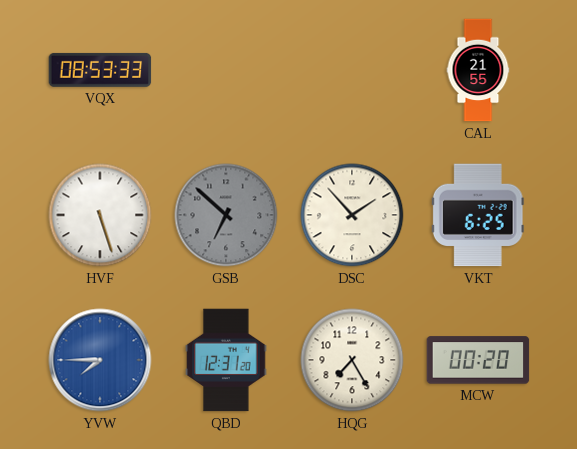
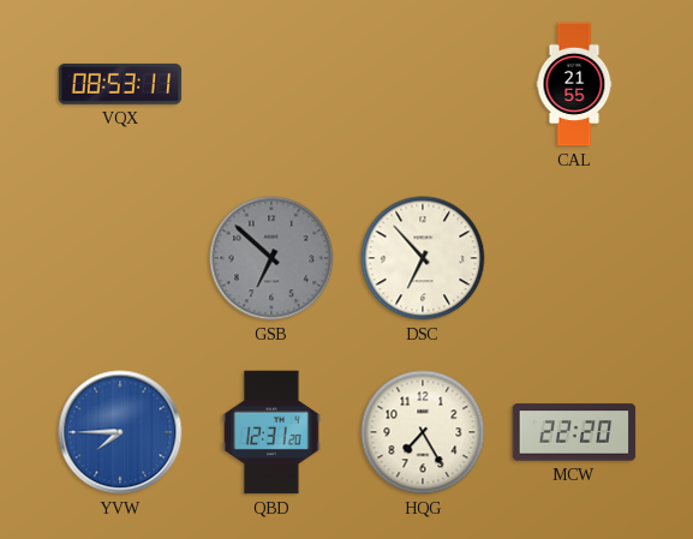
VQX: 08:53:33 -> 08:53:11
HVF: 5:27 -> none
DSC: 1:53 -> 6:53
VKT: 6:25 -> none
MCW: 00:20 -> 22:20
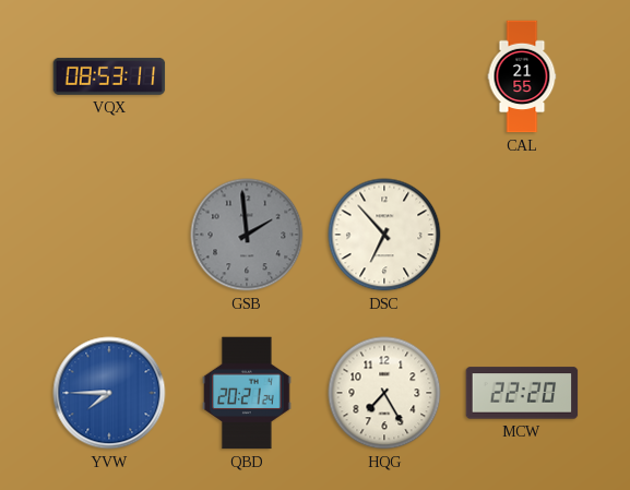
GSB: 6:52 -> 1:59
QBD: 12:31 -> 20:21
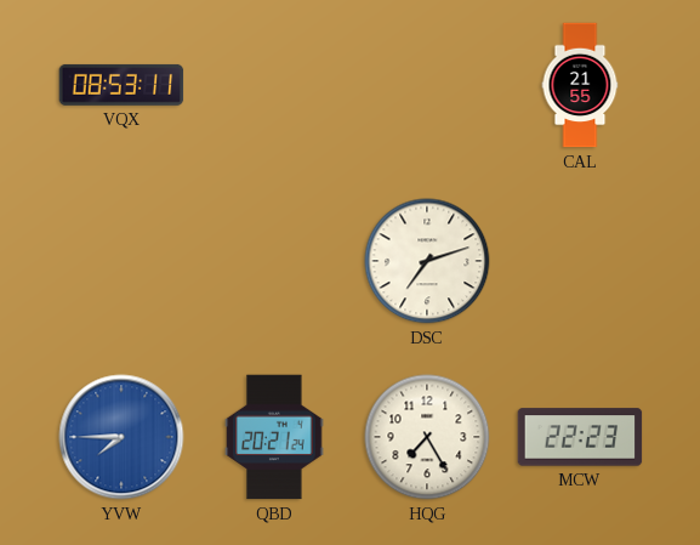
GSB: 1:59 -> none
DSC: 6:53 -> 7:12
MCW: 22:20 -> 22:23
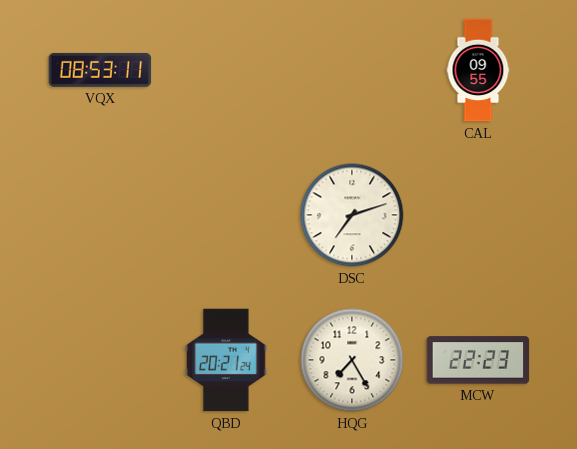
CAL: 21:55 -> 09:55
YVW: 7:45 -> none
